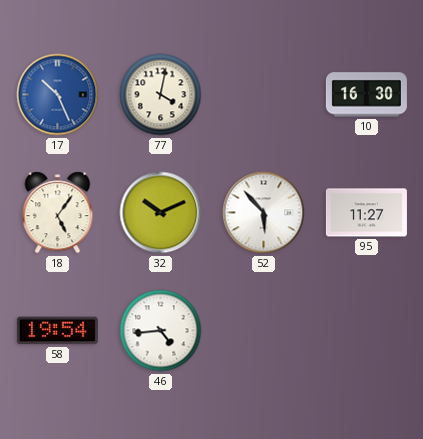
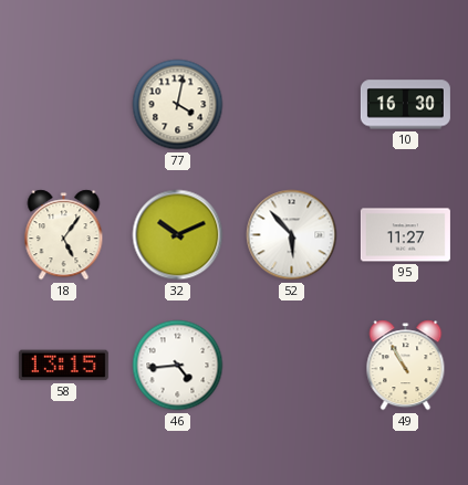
17: 10:26 -> none
58: 19:54 -> 13:15
49: none -> 10:55
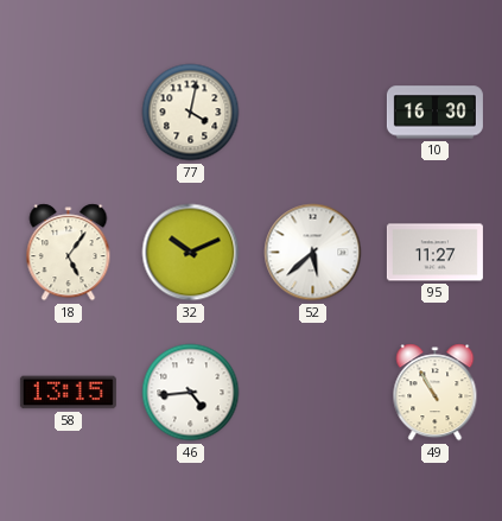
52: 5:53 -> 5:38
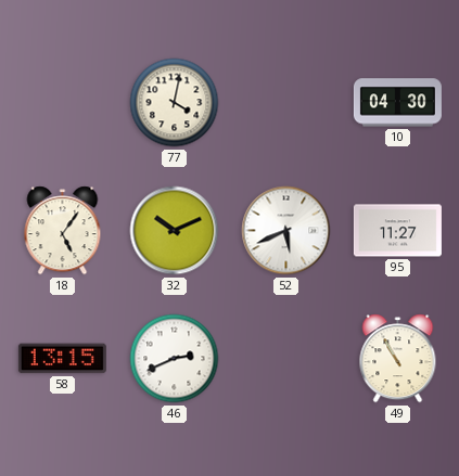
10: 16:30 -> 04:30
52: 5:38 -> 5:41
46: 4:44 -> 2:41
